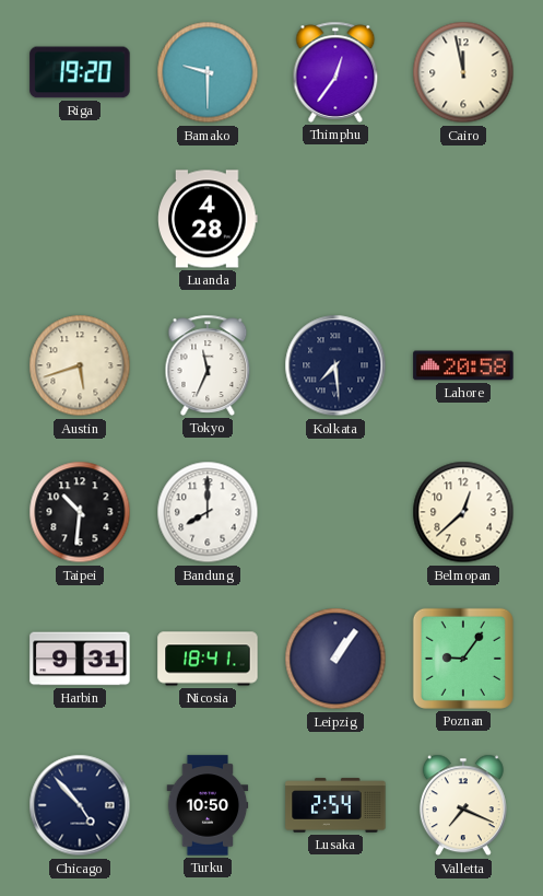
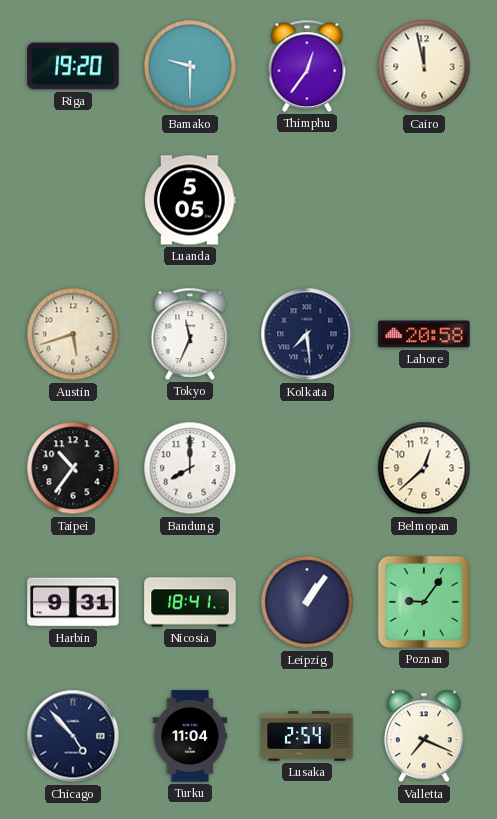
Luanda: 4:28 -> 5:05
Taipei: 10:31 -> 10:36
Turku: 10:50 -> 11:04
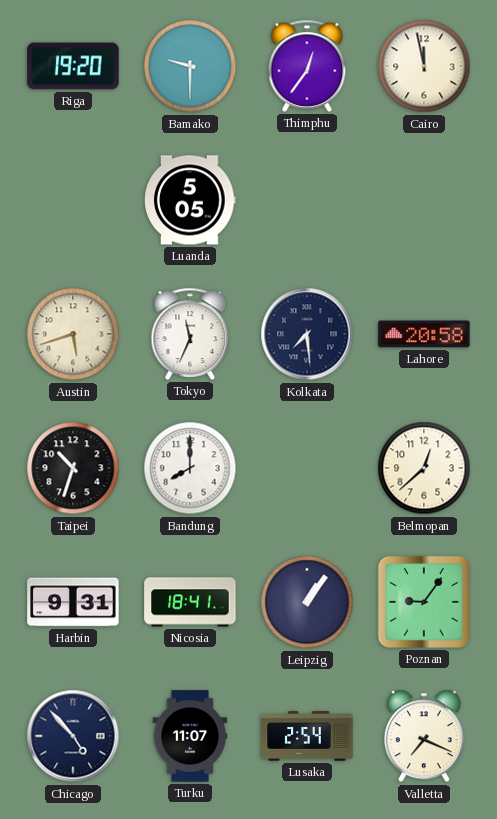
Taipei: 10:36 -> 10:33
Turku: 11:04 -> 11:07
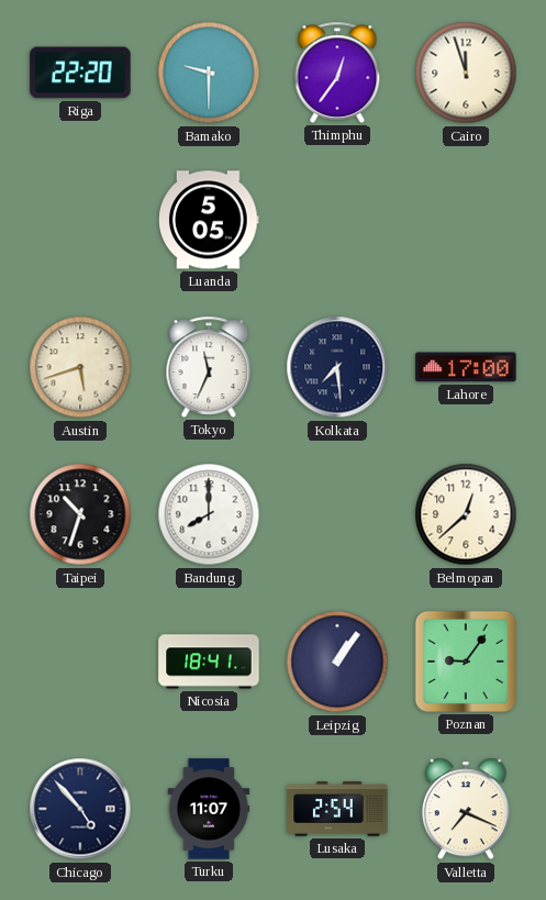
Riga: 19:20 -> 22:20
Cairo: 11:58 -> 11:57
Lahore: 20:58 -> 17:00
Harbin: 9:31 -> none
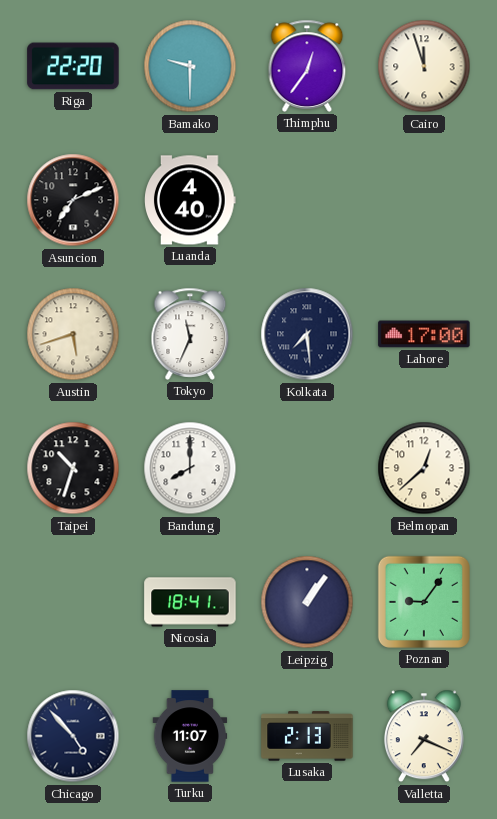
Asuncion: none -> 7:11
Luanda: 5:05 -> 4:40
Lusaka: 2:54 -> 2:13
